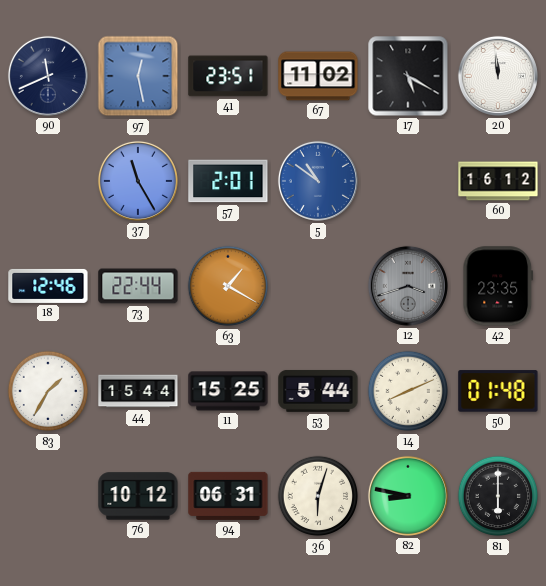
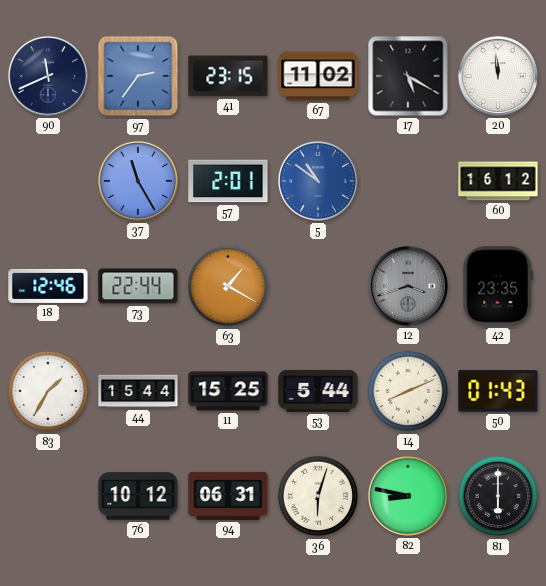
97: 12:28 -> 2:36
41: 23:51 -> 23:15
50: 01:48 -> 01:43
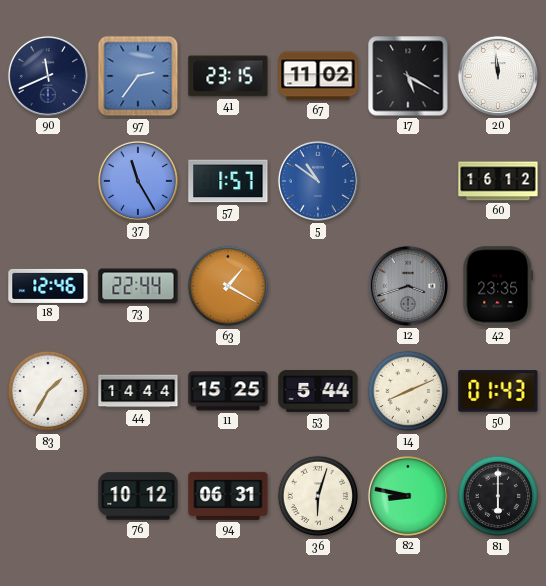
57: 2:01 -> 1:57
44: 15:44 -> 14:44
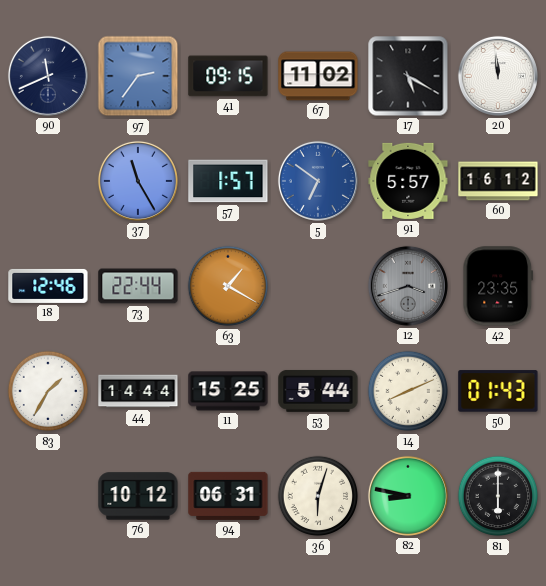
41: 23:15 -> 09:15
5: 10:51 -> 6:51
91: none -> 5:57
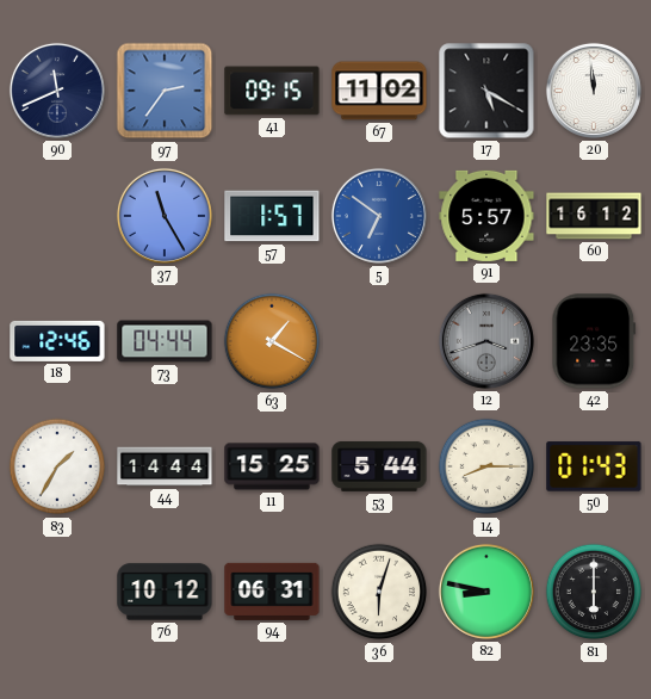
73: 22:44 -> 04:44
14: 8:11 -> 8:15
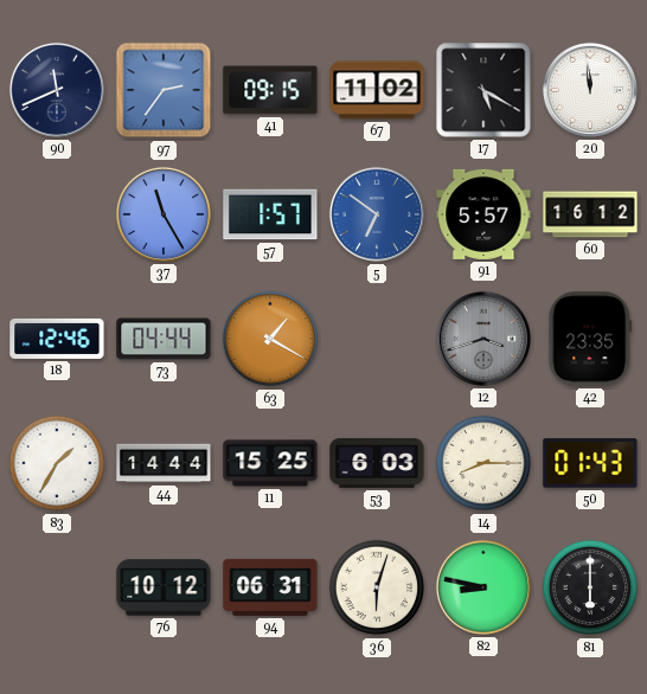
53: 5:44 -> 6:03
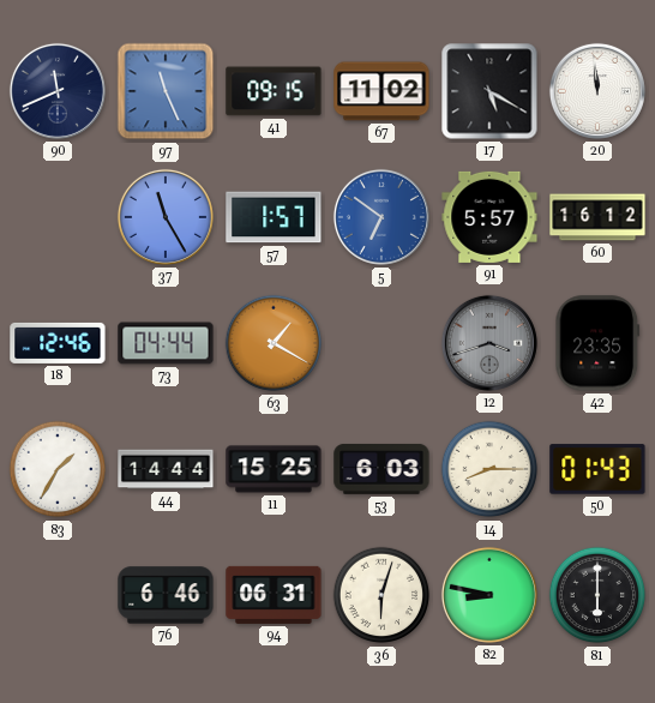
97: 2:36 -> 11:26
76: 10:12 -> 6:46
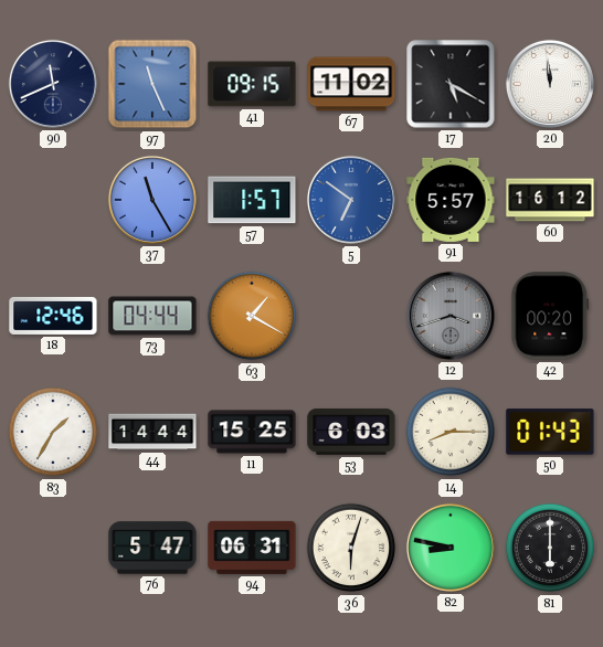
42: 23:35 -> 00:20
76: 6:46 -> 5:47
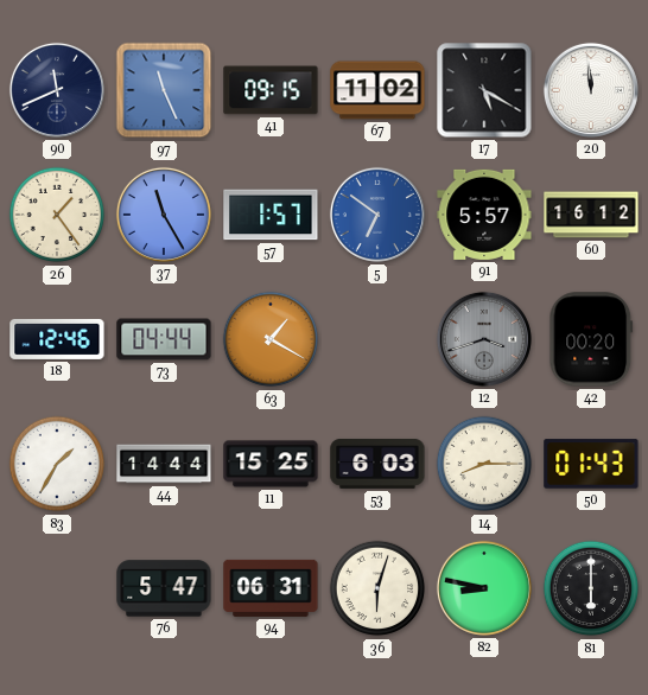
26: none -> 1:24
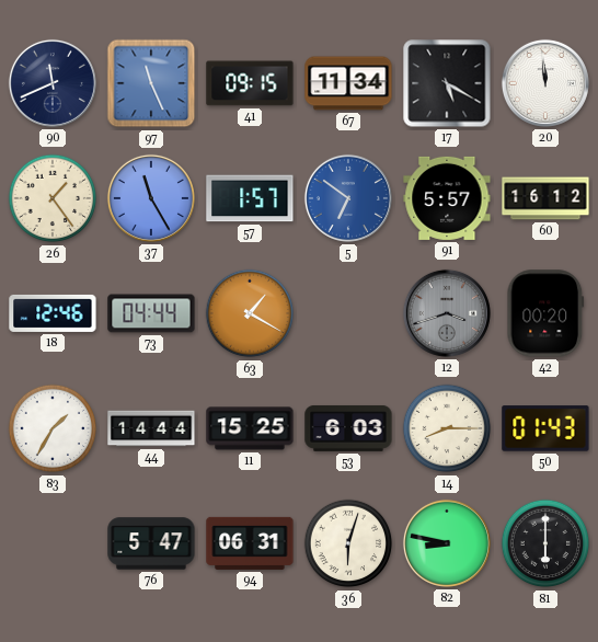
67: 11:02 -> 11:34
